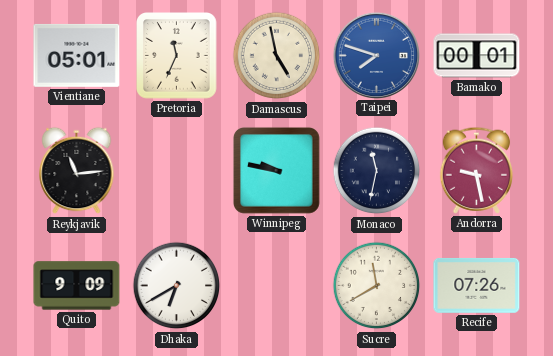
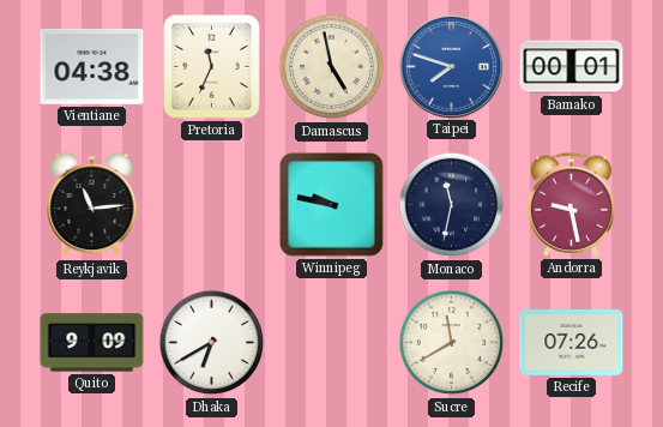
Vientiane: 05:01 -> 04:38
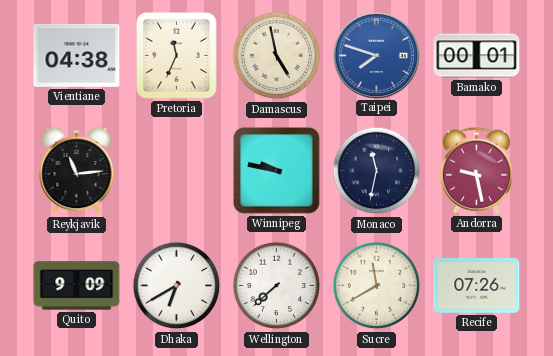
Wellington: none -> 7:38
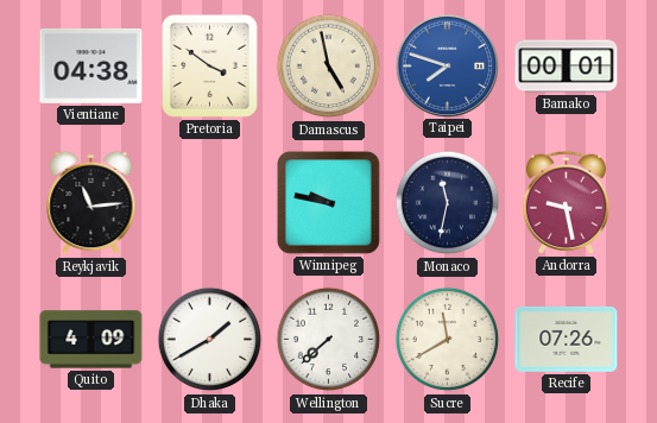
Pretoria: 11:34 -> 3:51
Quito: 9:09 -> 4:09
Dhaka: 6:40 -> 1:40
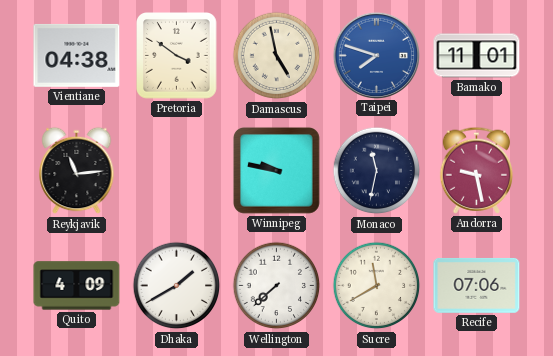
Bamako: 00:01 -> 11:01
Recife: 07:26 -> 07:06
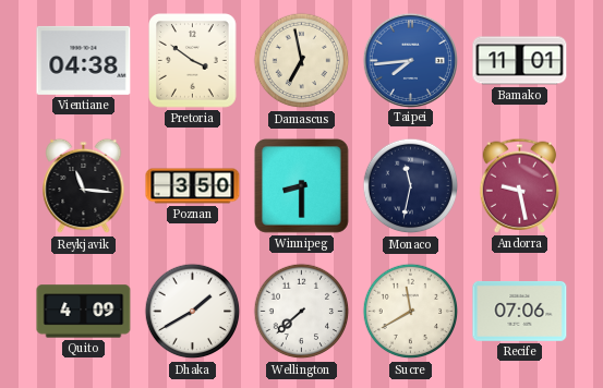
Damascus: 4:58 -> 6:58
Taipei: 7:48 -> 7:44
Reykjavik: 11:14 -> 11:16
Poznan: none -> 3:50
Winnipeg: 9:47 -> 8:30
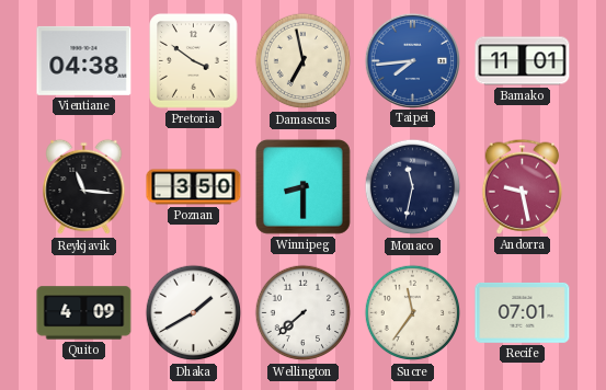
Sucre: 11:40 -> 11:36
Recife: 07:06 -> 07:01
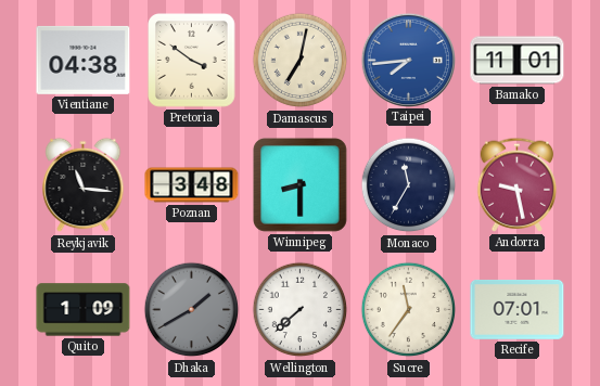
Damascus: 6:58 -> 7:02
Poznan: 3:50 -> 3:48
Monaco: 11:32 -> 11:35
Quito: 4:09 -> 1:09
Dhaka dial: white -> grey
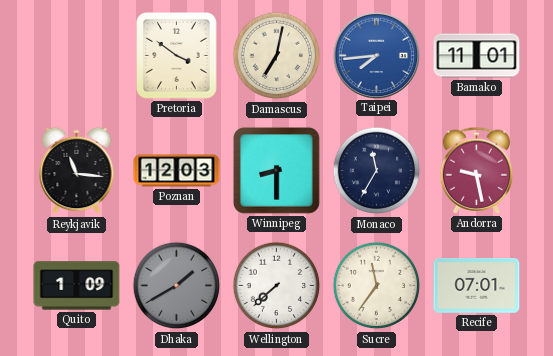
Vientiane: 04:38 -> none
Poznan: 3:48 -> 12:03
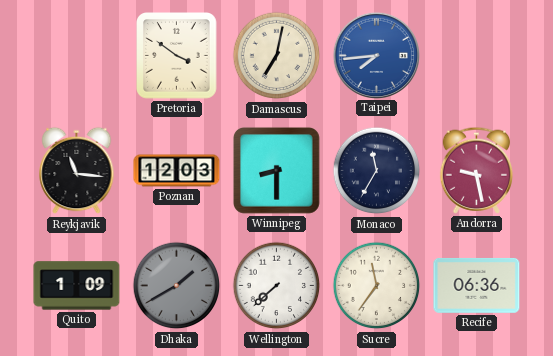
Bamako: 11:01 -> none
Recife: 07:01 -> 06:36
